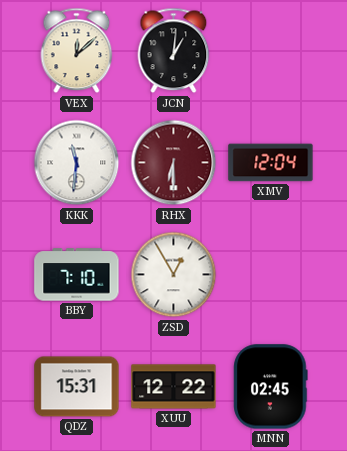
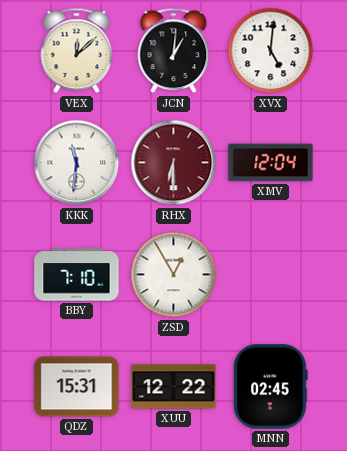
XVX: none -> 5:01
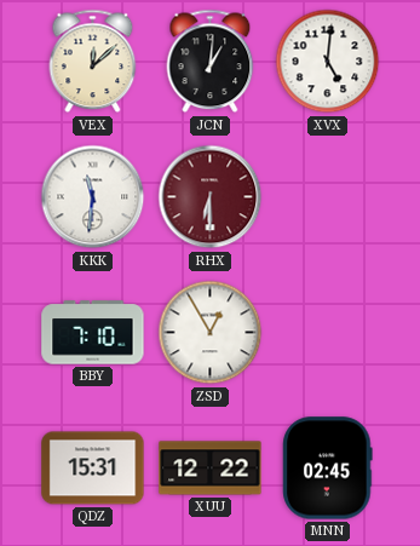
XMV: 12:04 -> none
